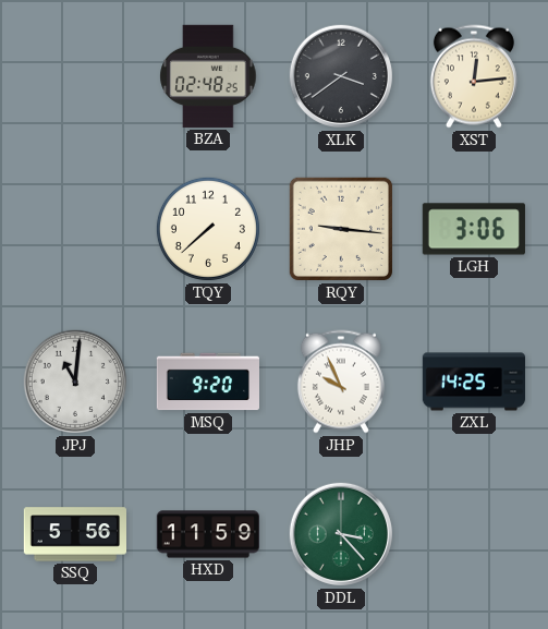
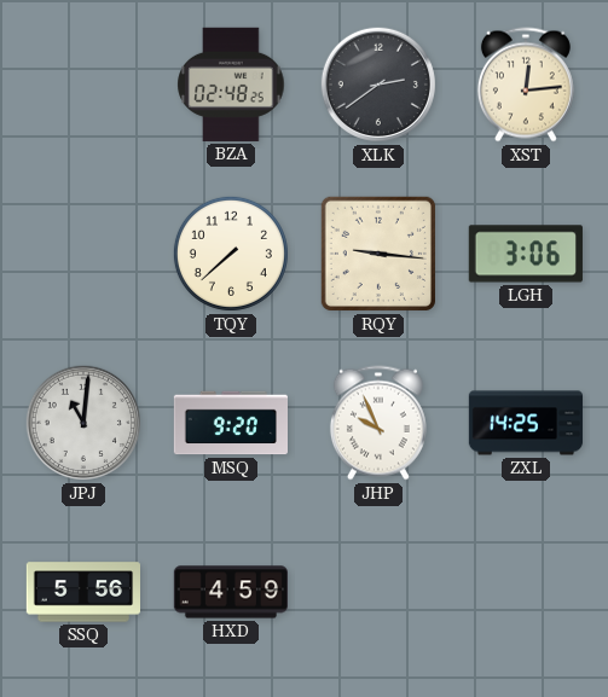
XLK: 3:39 -> 2:39
HXD: 11:59 -> 4:59
DDL: 3:23 -> none
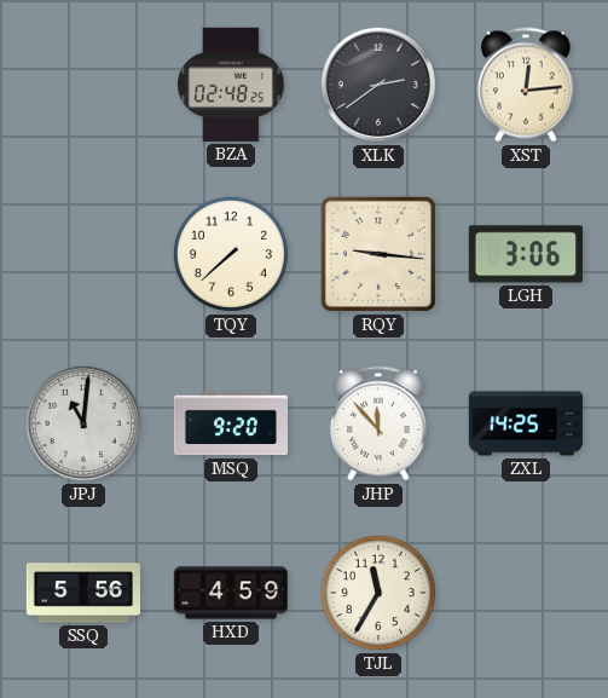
JHP: 9:56 -> 11:53
TJL: none -> 11:35
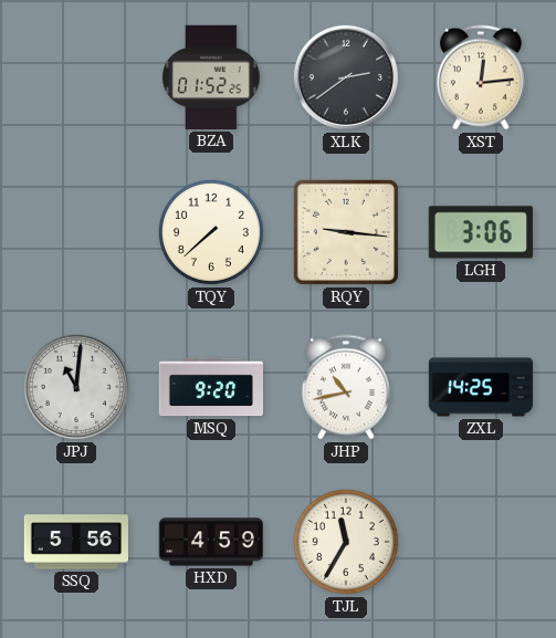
BZA: 02:48 -> 01:52
JHP: 11:53 -> 10:43
